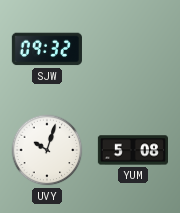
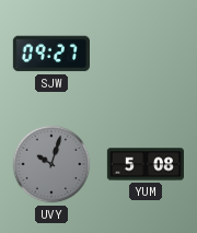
SJW: 09:32 -> 09:27
UVY dial: white -> grey
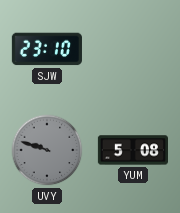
SJW: 09:27 -> 23:10
UVY: 10:03 -> 9:48
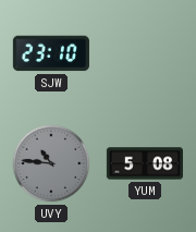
UVY: 9:48 -> 10:46
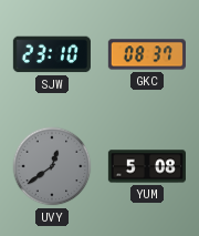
GKC: none -> 08:37
UVY: 10:46 -> 12:39
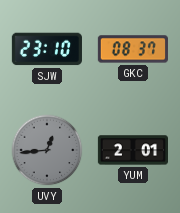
UVY: 12:39 -> 12:44
YUM: 5:08 -> 2:01
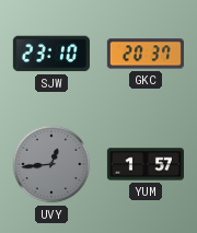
GKC: 08:37 -> 20:37
YUM: 2:01 -> 1:57
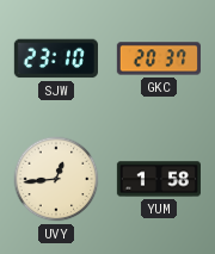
UVY dial: grey -> cream
YUM: 1:57 -> 1:58
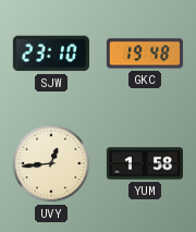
GKC: 20:37 -> 19:48
